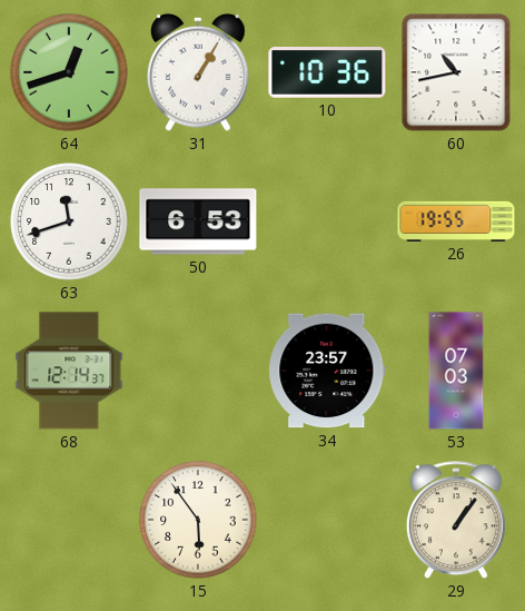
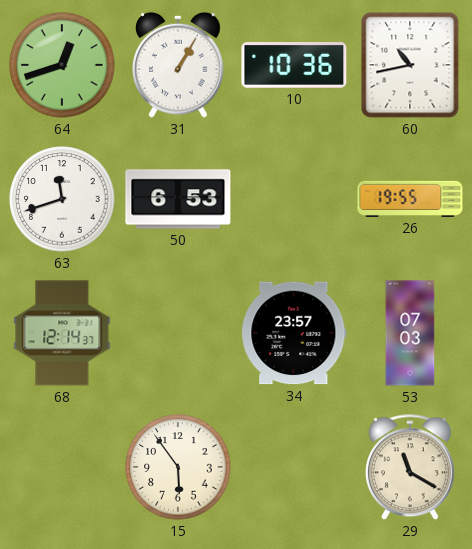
29: 1:06 -> 11:20
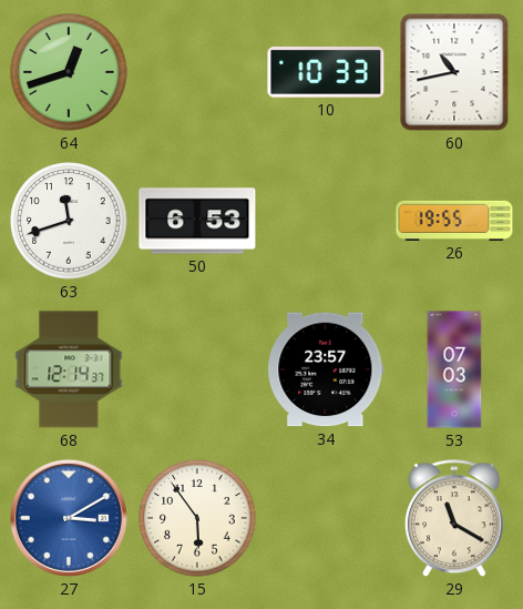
31: 1:05 -> none
10: 10:36 -> 10:33
27: none -> 3:10
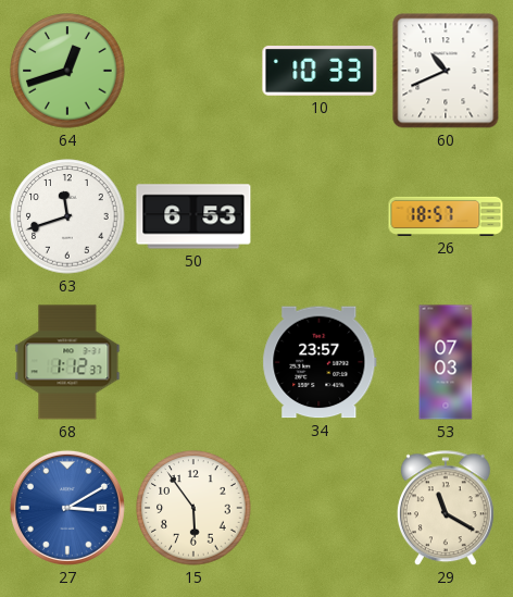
60: 10:43 -> 10:41
26: 19:55 -> 18:57
68: 12:14 -> 1:12
